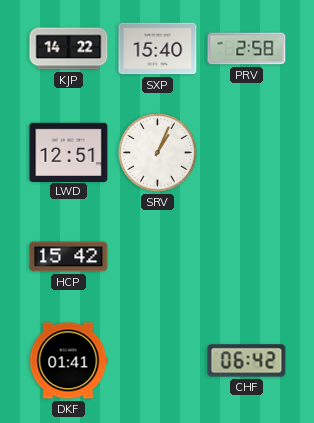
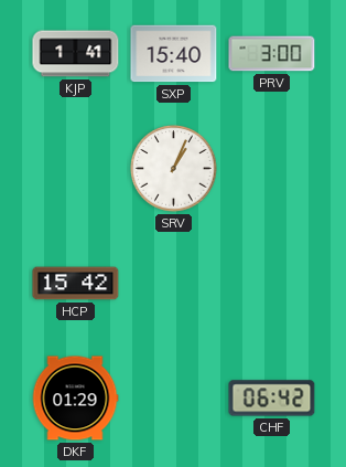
KJP: 14:22 -> 1:41
PRV: 2:58 -> 3:00
LWD: 12:51 -> none
DKF: 01:41 -> 01:29
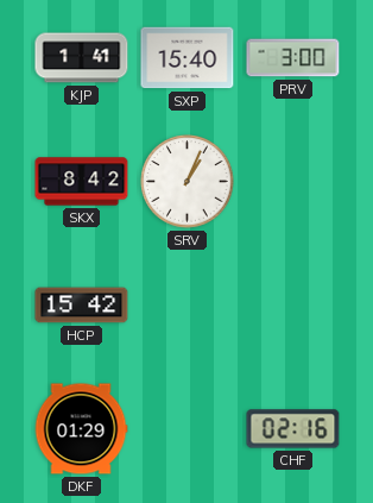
SKX: none -> 8:42
CHF: 06:42 -> 02:16
